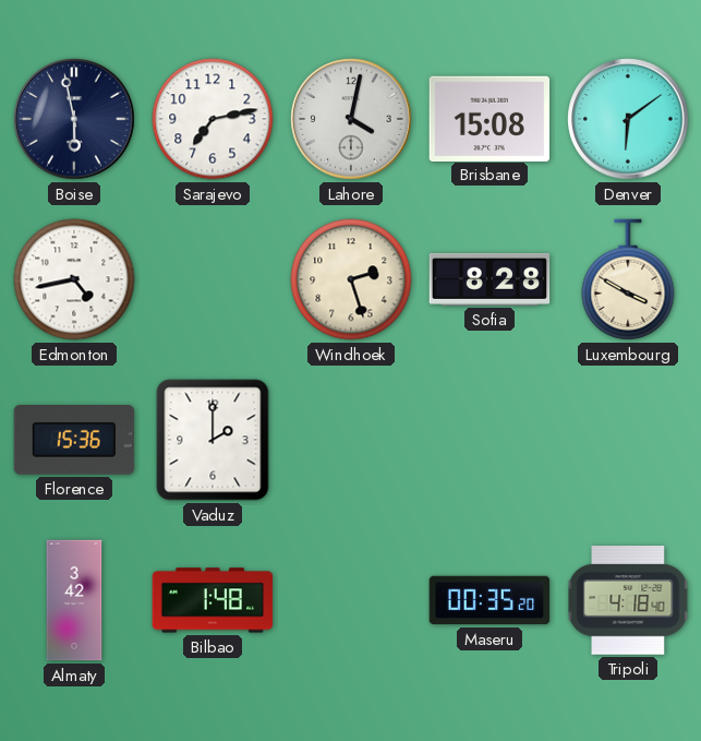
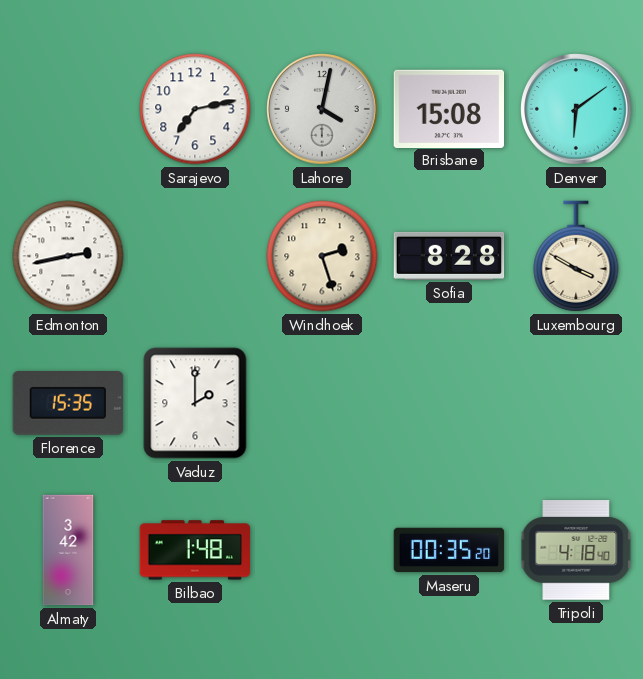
Boise: 5:58 -> none
Edmonton: 4:43 -> 2:43
Florence: 15:36 -> 15:35
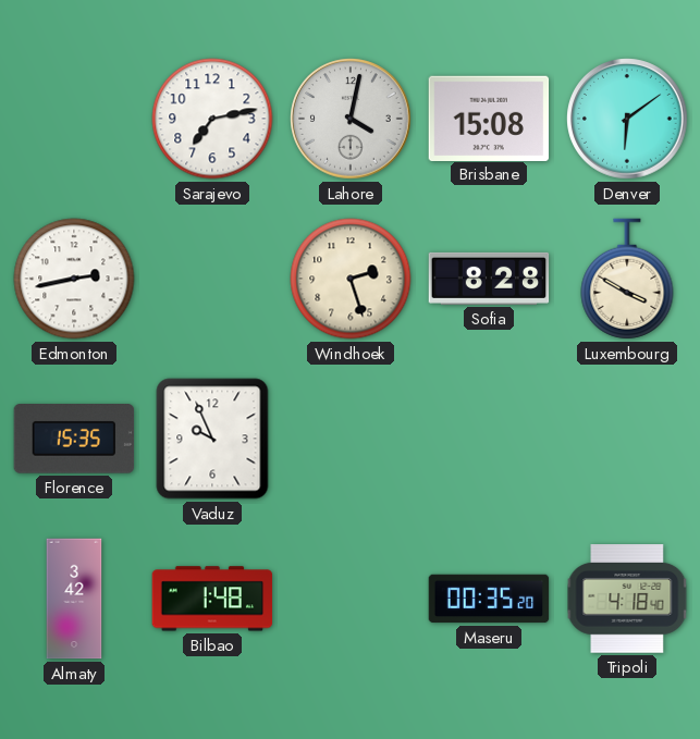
Vaduz: 2:00 -> 9:56
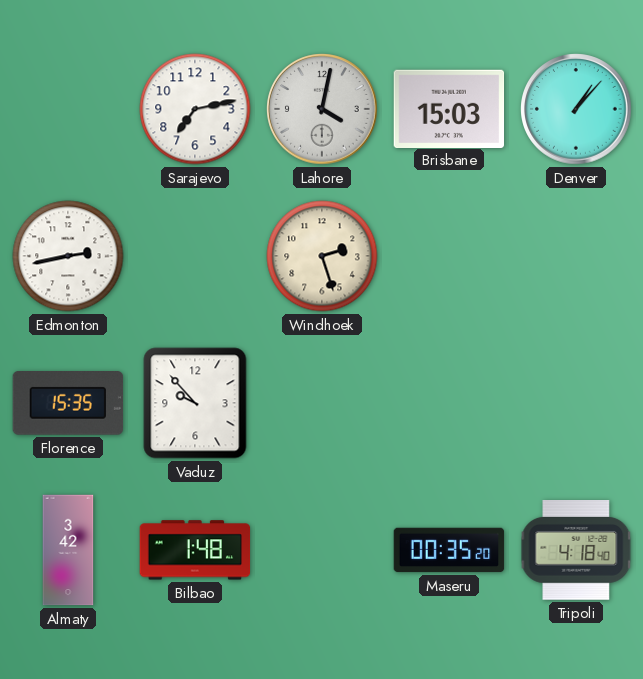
Brisbane: 15:08 -> 15:03
Denver: 6:09 -> 1:07
Sofia: 8:28 -> none
Luxembourg: 3:50 -> none
Vaduz: 9:56 -> 9:53
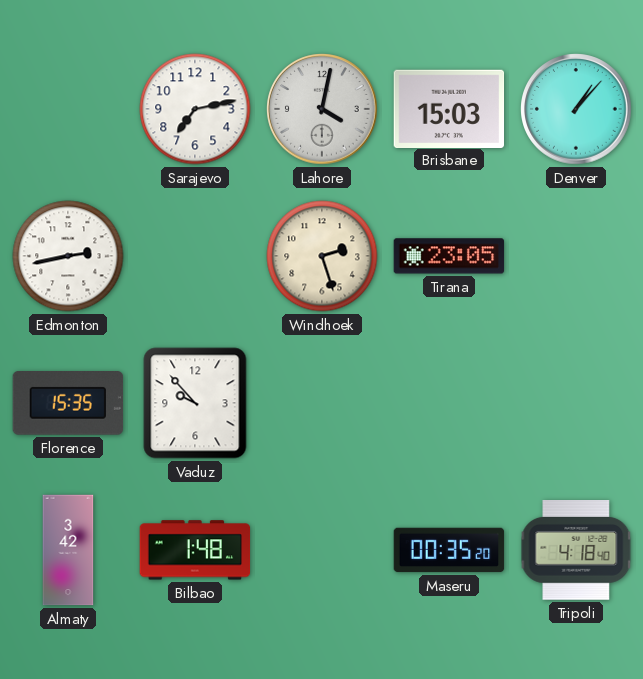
Tirana: none -> 23:05
